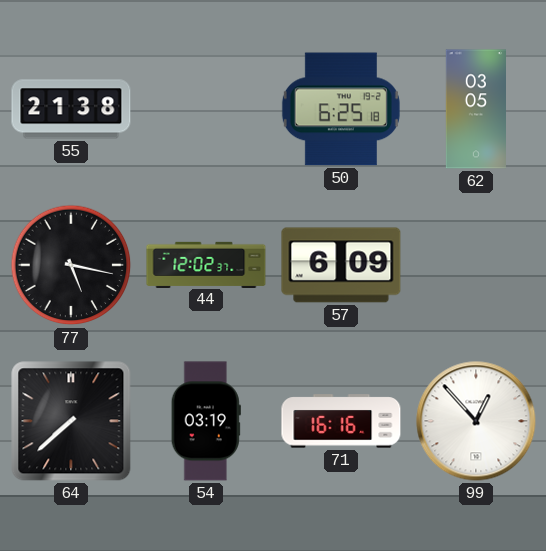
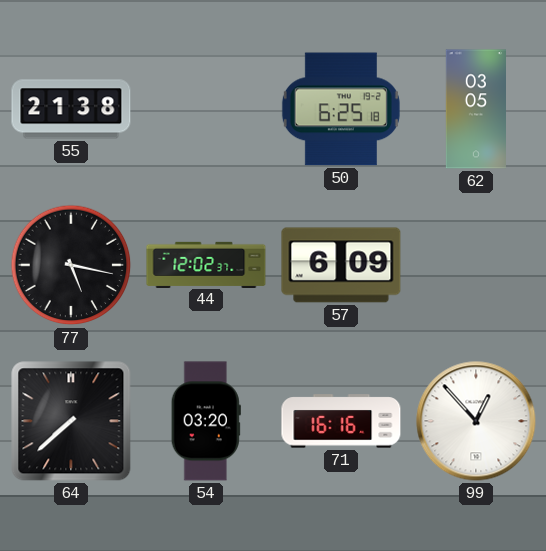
54: 03:19 -> 03:20
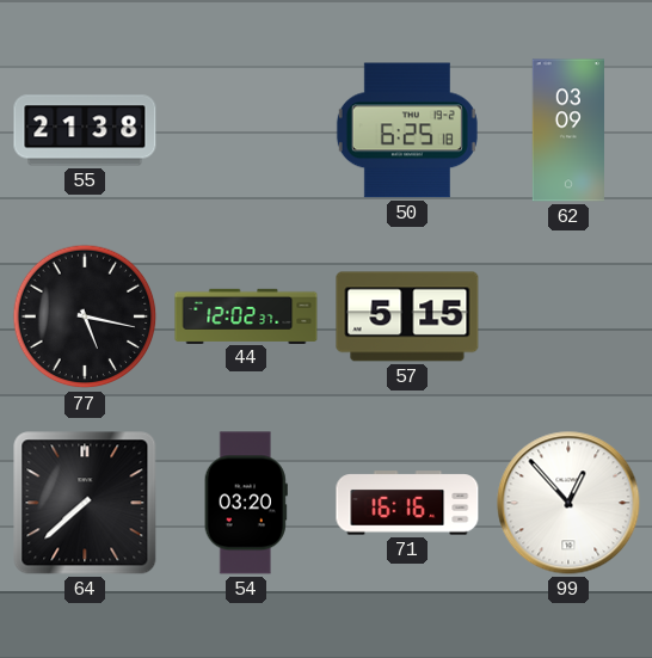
62: 03:05 -> 03:09
57: 6:09 -> 5:15
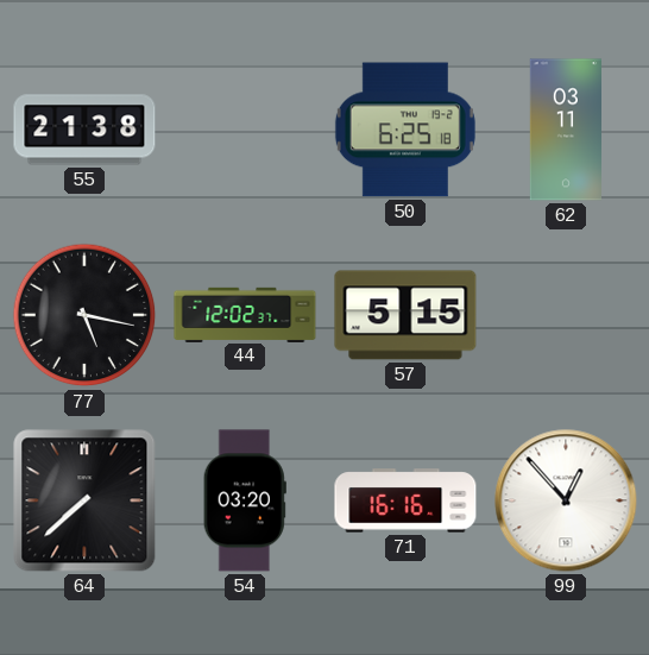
62: 03:09 -> 03:11
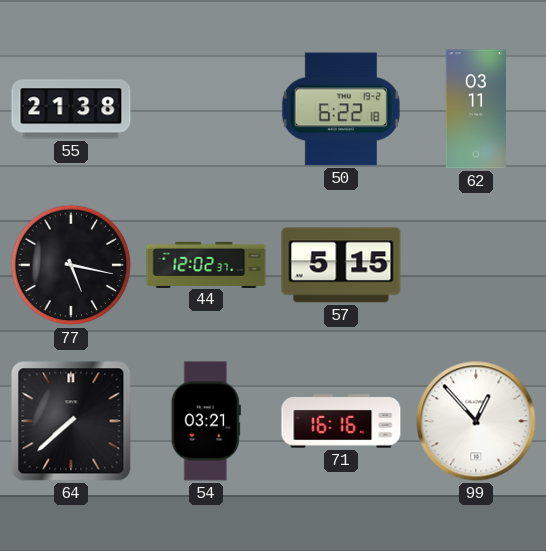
50: 6:25 -> 6:22
54: 03:20 -> 03:21
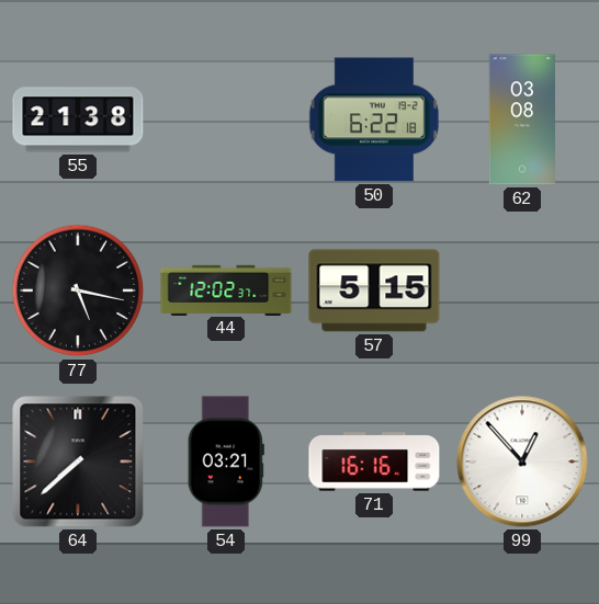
62: 03:11 -> 03:08
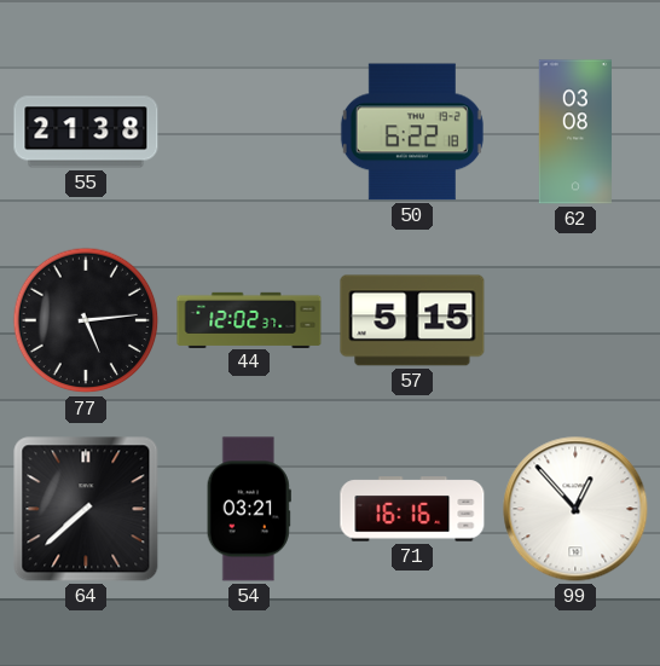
77: 5:17 -> 5:14
